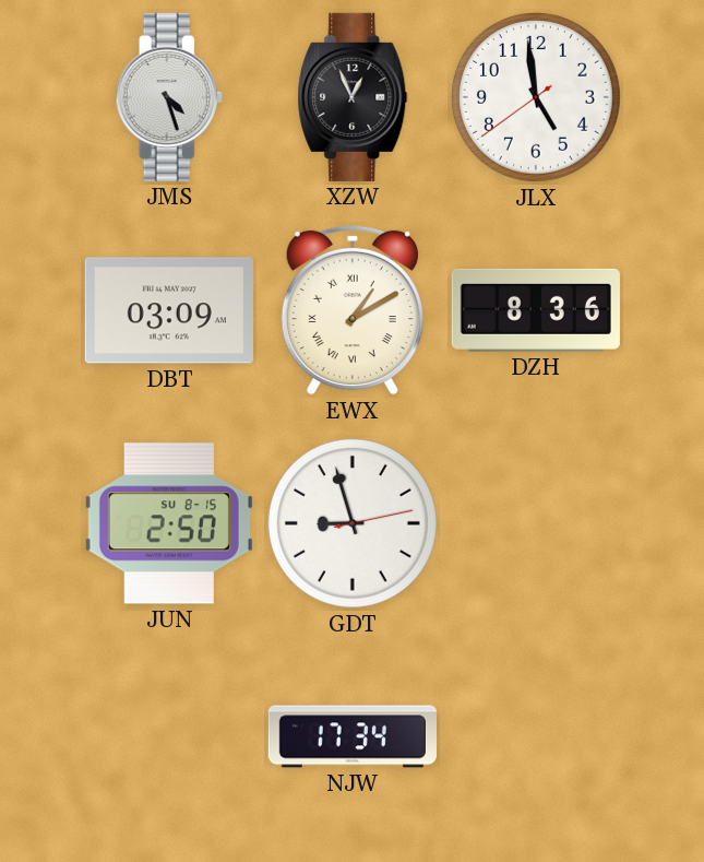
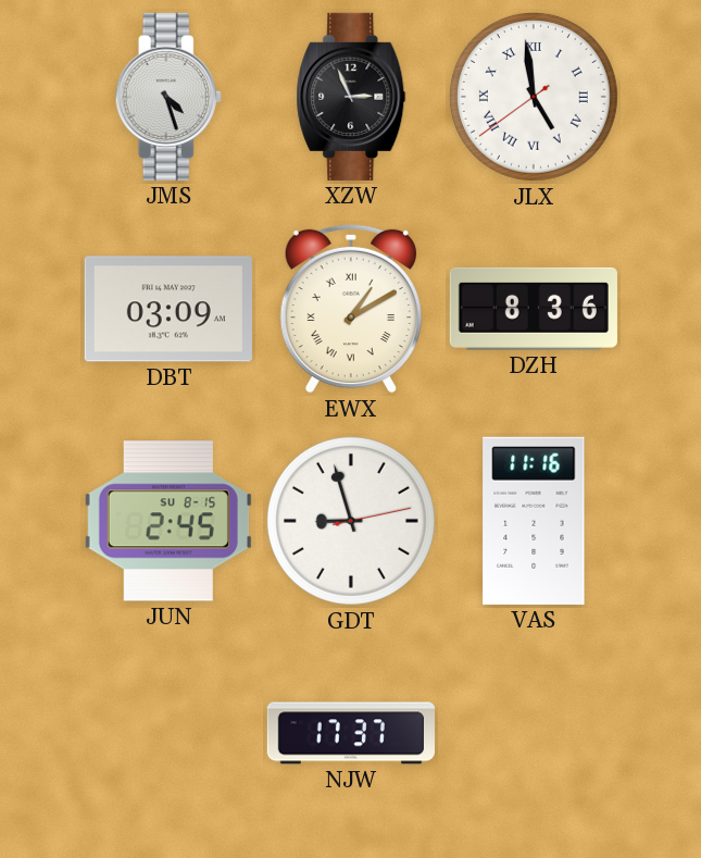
XZW: 12:56 -> 2:56
JLX numerals: Arabic -> Roman
JUN: 2:50 -> 2:45
VAS: none -> 11:16
NJW: 17:34 -> 17:37
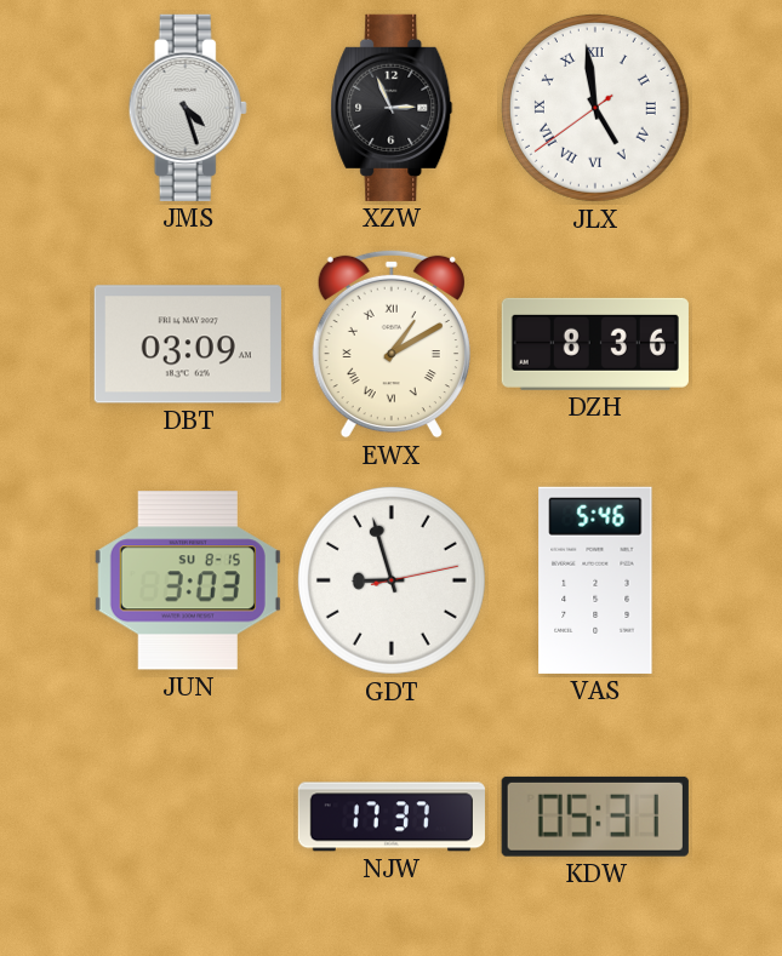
JUN: 2:45 -> 3:03
VAS: 11:16 -> 5:46
KDW: none -> 05:31
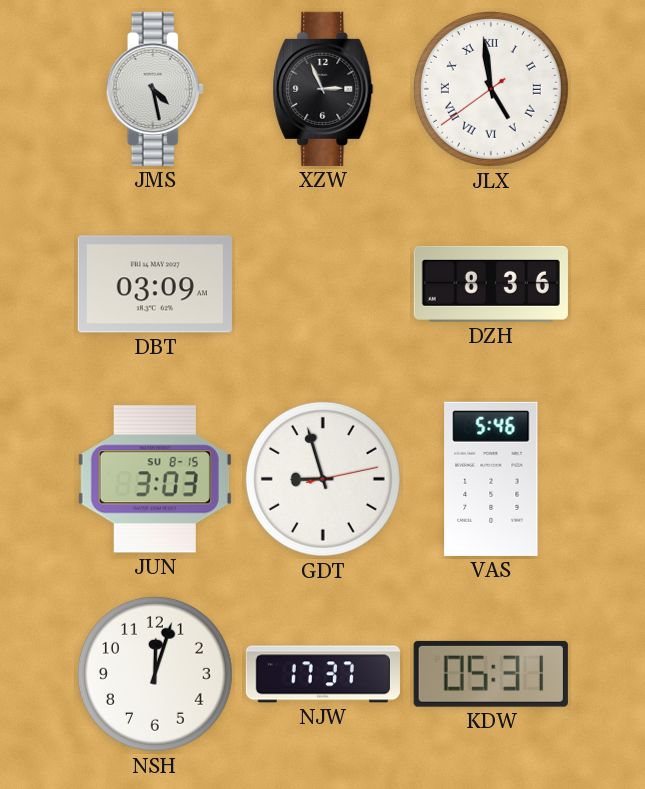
JMS: 4:27 -> 4:28
EWX: 1:10 -> none
NSH: none -> 12:03
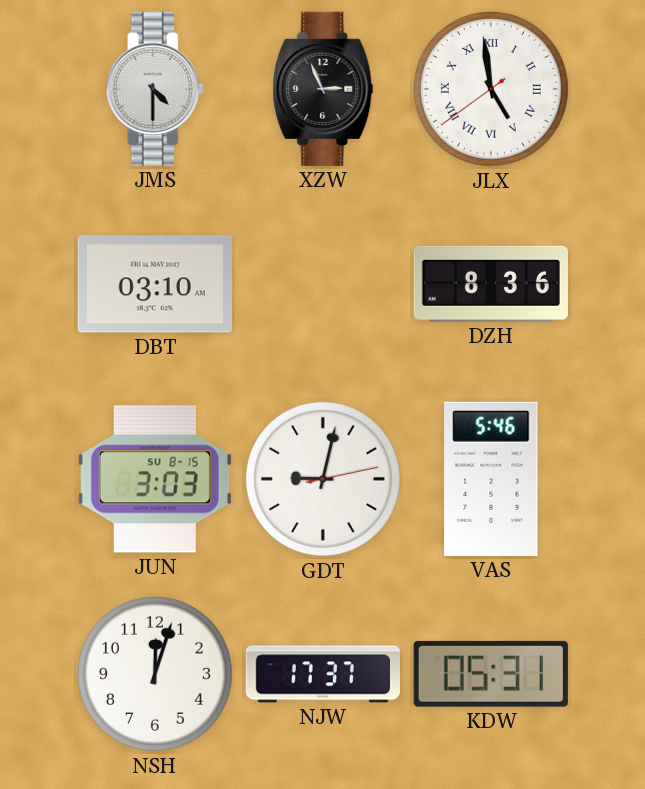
JMS: 4:28 -> 4:30
DBT: 03:09 -> 03:10
GDT: 8:57 -> 9:02
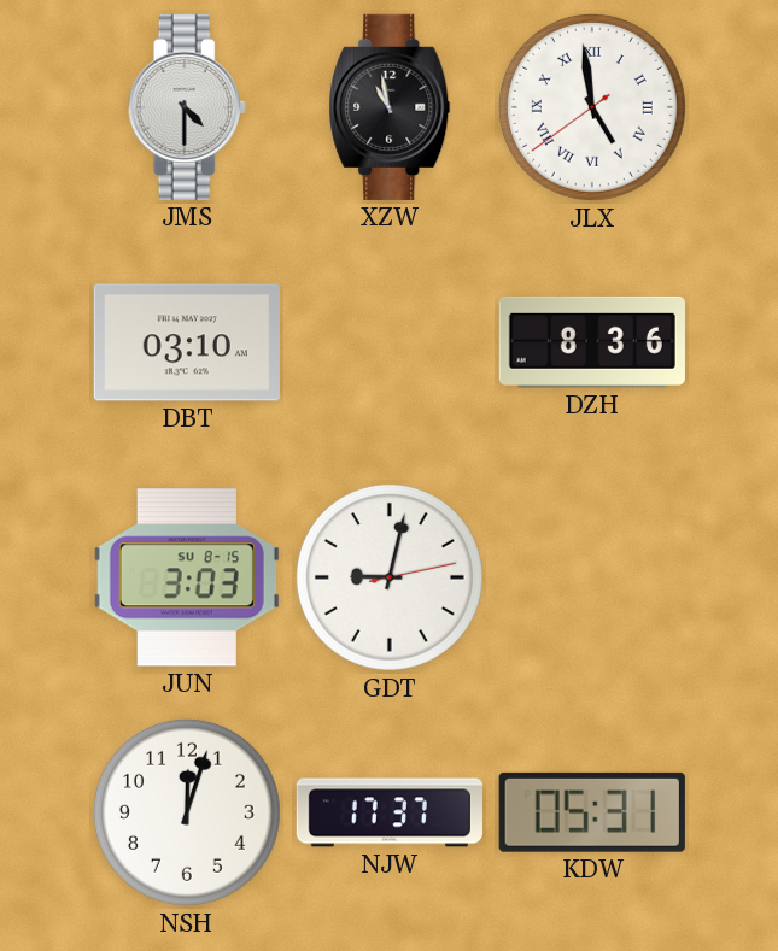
XZW: 2:56 -> 10:58
VAS: 5:46 -> none
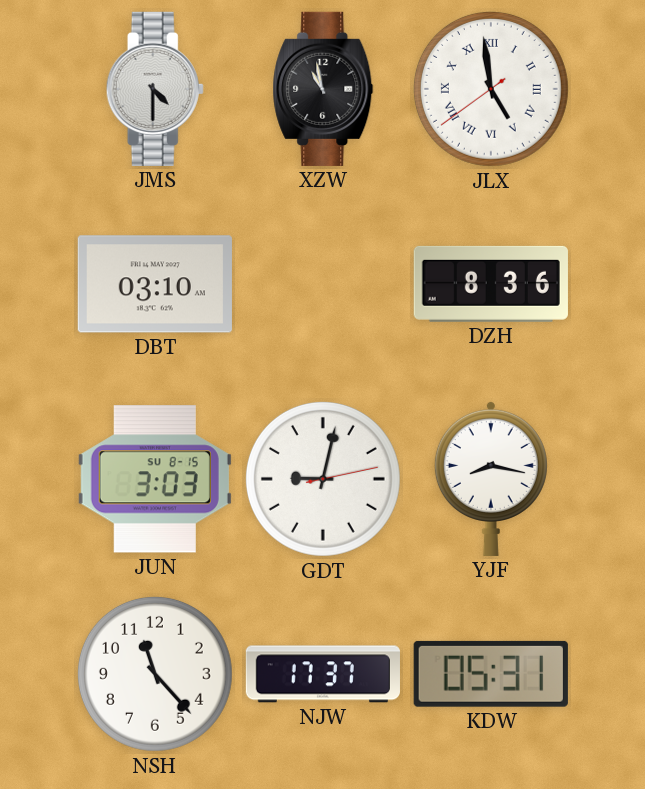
YJF: none -> 8:17
NSH: 12:03 -> 11:23
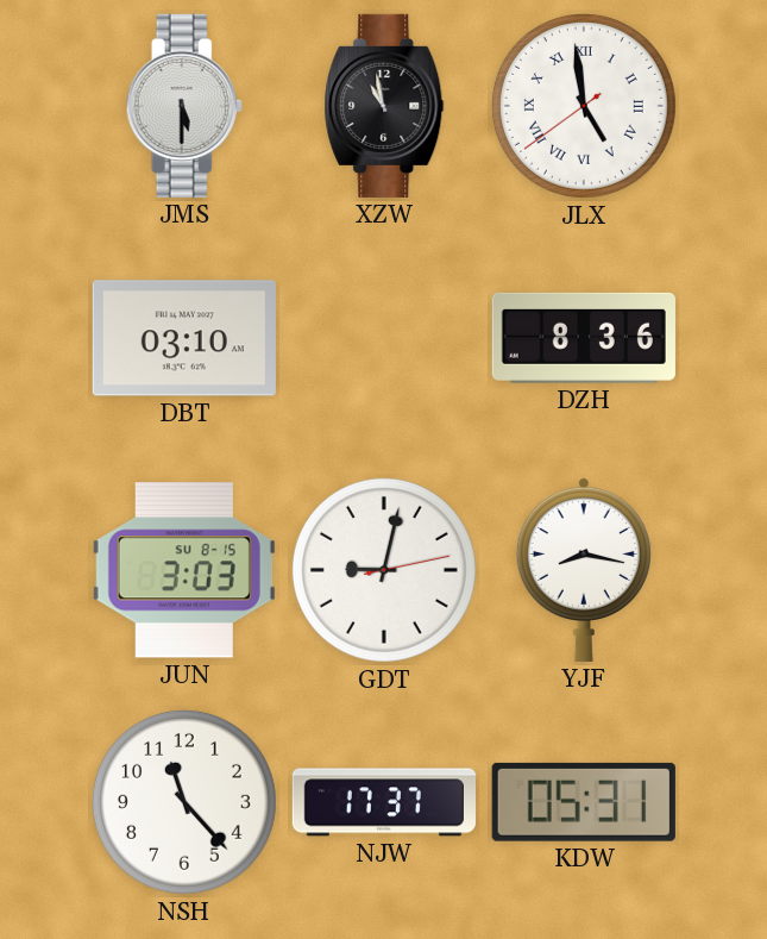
JMS: 4:30 -> 5:30
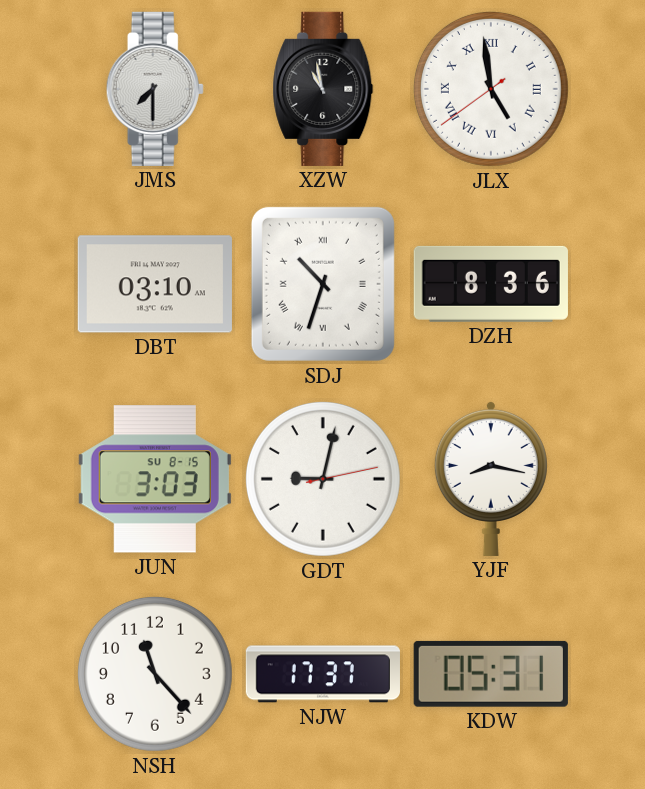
JMS: 5:30 -> 7:30
SDJ: none -> 10:33
